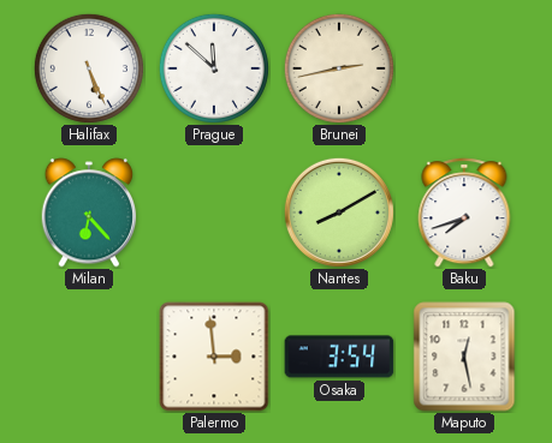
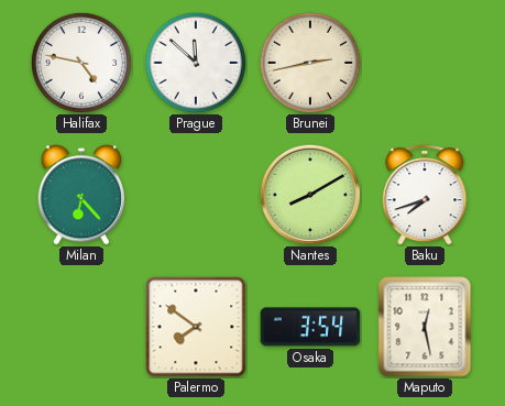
Halifax: 5:26 -> 4:47
Palermo: 2:59 -> 7:51
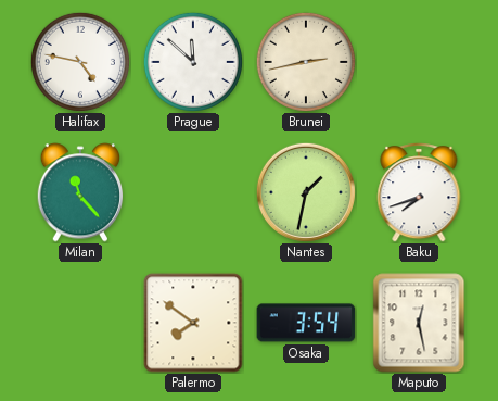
Milan: 6:23 -> 11:23
Nantes: 8:10 -> 1:32
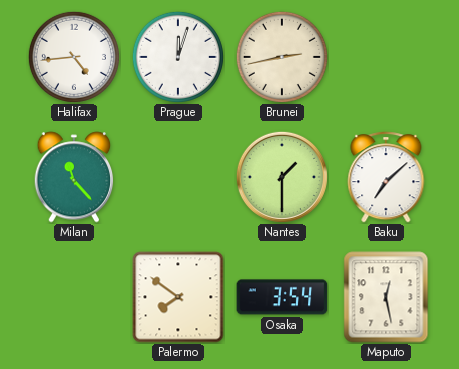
Halifax: 4:47 -> 4:44
Prague: 11:52 -> 12:03
Nantes: 1:32 -> 1:30
Baku: 7:42 -> 7:08
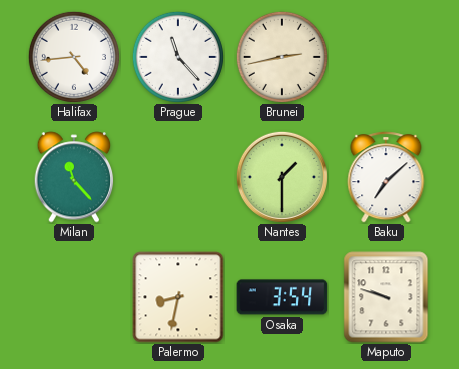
Prague: 12:03 -> 11:23
Palermo: 7:51 -> 8:32
Maputo: 12:28 -> 9:48
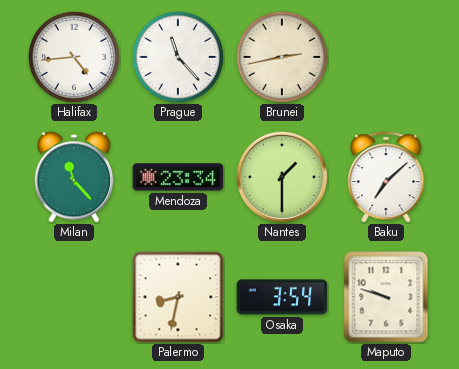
Mendoza: none -> 23:34
